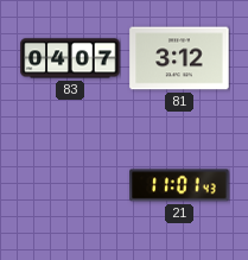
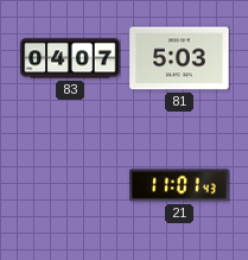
81: 3:12 -> 5:03
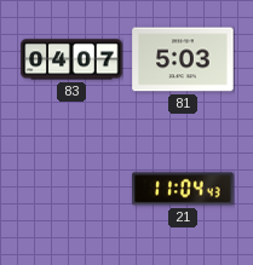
21: 11:01 -> 11:04
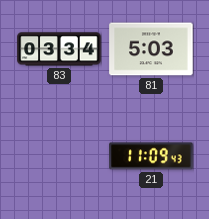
83: 04:07 -> 03:34
21: 11:04 -> 11:09
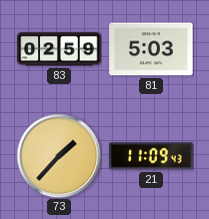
83: 03:34 -> 02:59
73: none -> 1:37
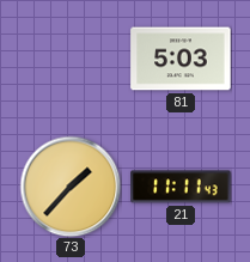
83: 02:59 -> none
21: 11:09 -> 11:11
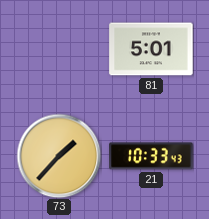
81: 5:03 -> 5:01
21: 11:11 -> 10:33
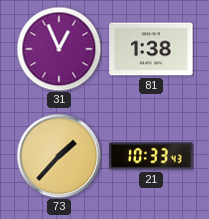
31: none -> 12:56
81: 5:01 -> 1:38
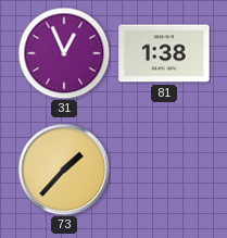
21: 10:33 -> none
